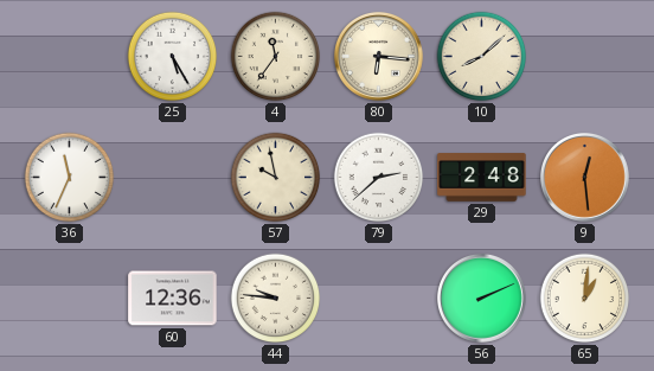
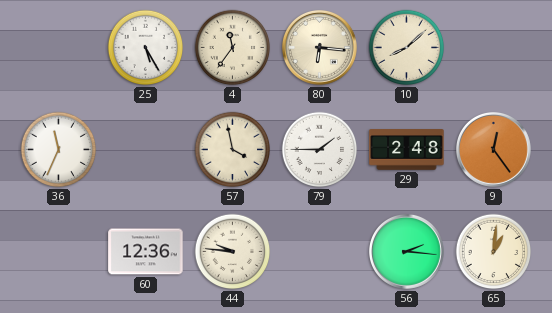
57: 9:58 -> 3:58
79: 2:38 -> 1:45
9: 12:29 -> 12:24
56: 2:11 -> 2:16
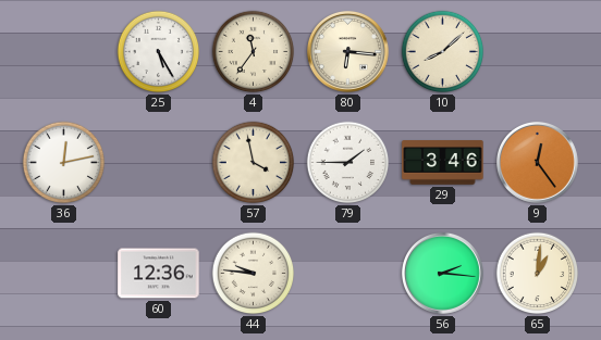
36: 11:34 -> 12:13
29: 2:48 -> 3:46
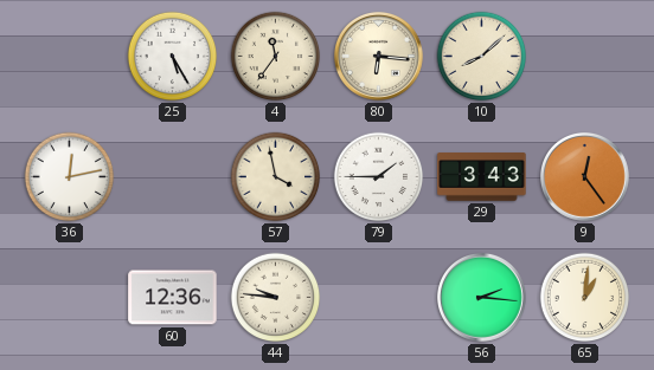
29: 3:46 -> 3:43
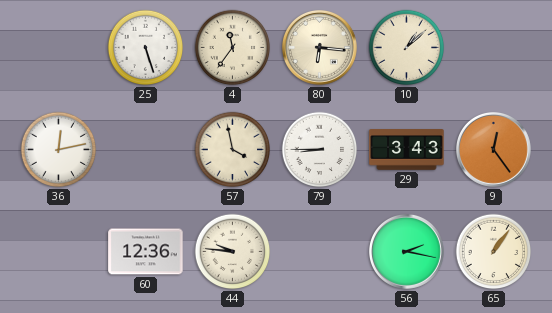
25: 5:25 -> 5:27
10: 8:08 -> 1:08
79: 1:45 -> 8:45
56: 2:16 -> 2:17
65: 1:01 -> 1:06
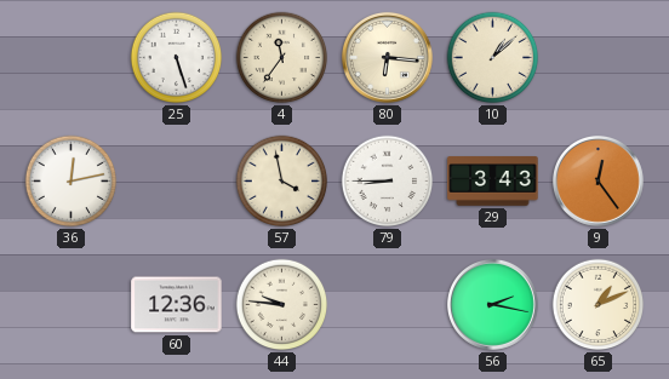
65: 1:06 -> 1:11
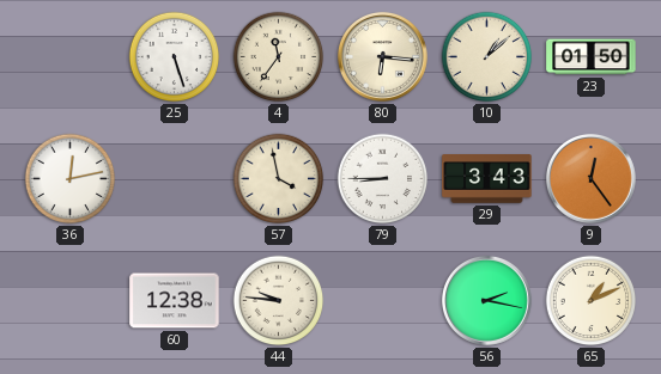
23: none -> 01:50
60: 12:36 -> 12:38
